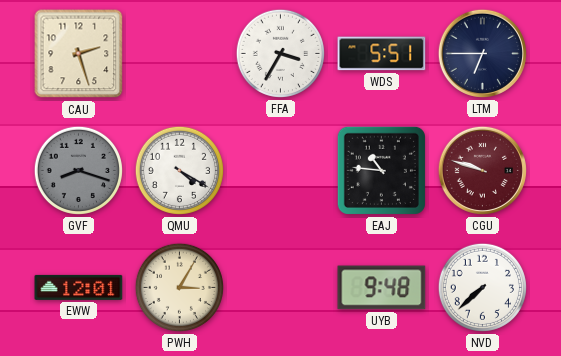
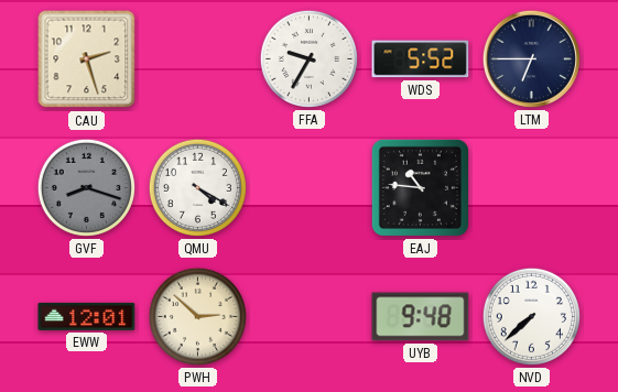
FFA: 3:35 -> 9:35
WDS: 5:51 -> 5:52
CGU: 9:48 -> none
PWH: 3:05 -> 2:52
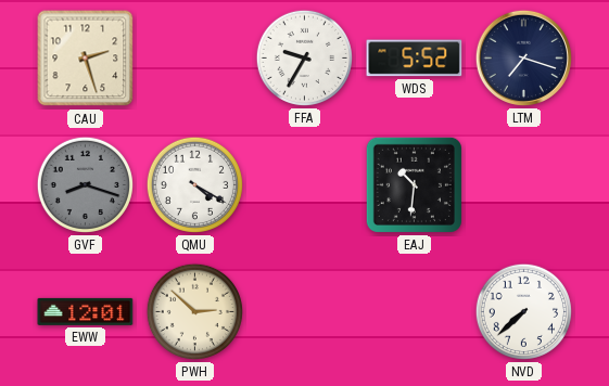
LTM: 6:45 -> 7:18
EAJ: 10:46 -> 10:31
UYB: 9:48 -> none
